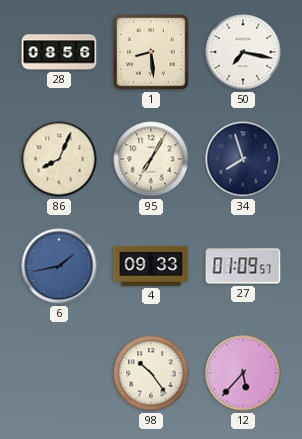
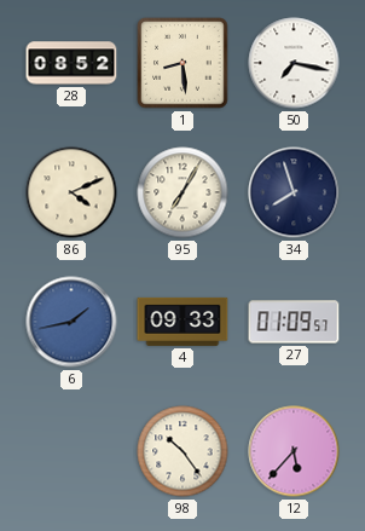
28: 08:56 -> 08:52
86: 8:04 -> 4:11
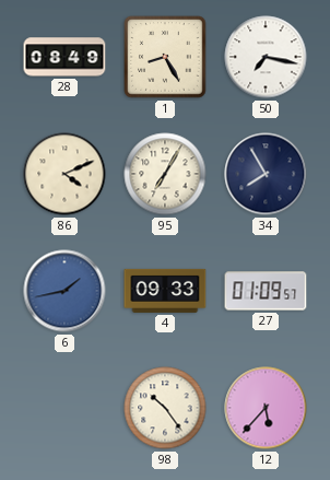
28: 08:52 -> 08:49
1: 8:29 -> 8:25
34: 7:57 -> 7:55
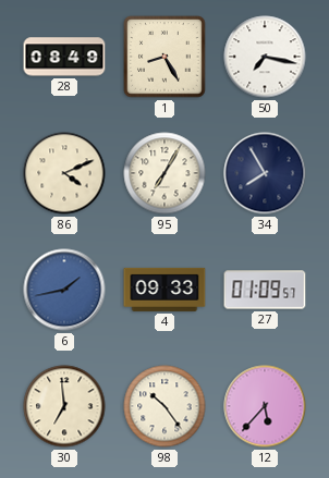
30: none -> 6:59
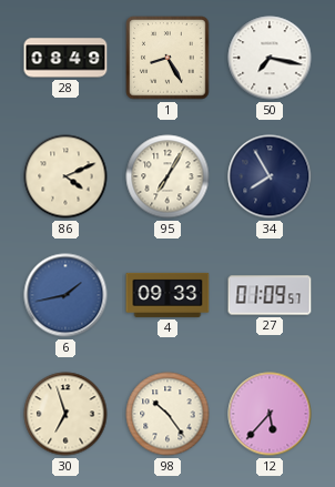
30: 6:59 -> 6:57
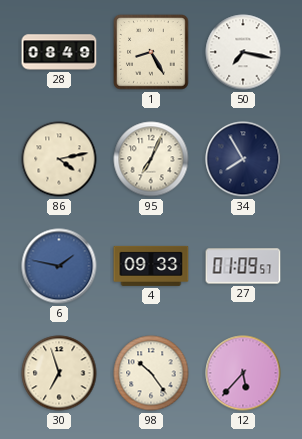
86: 4:11 -> 4:13
95: 7:05 -> 7:04
6: 1:43 -> 1:47
